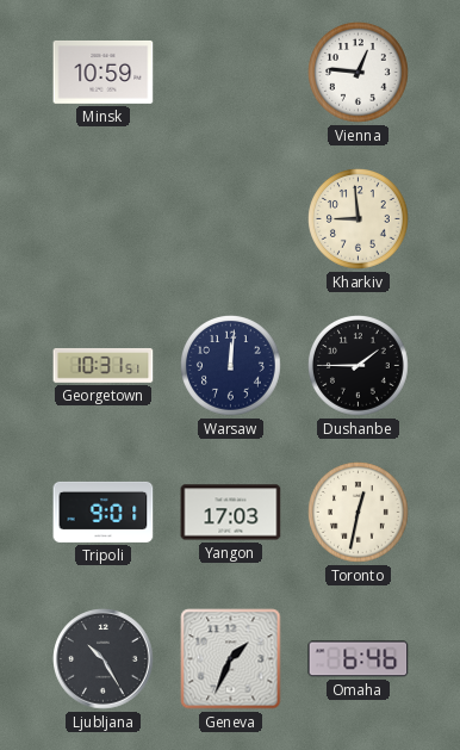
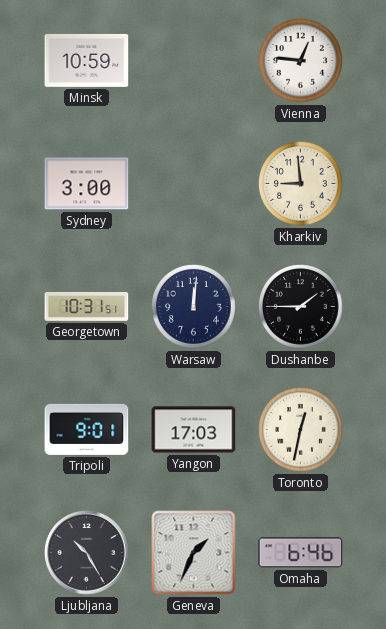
Sydney: none -> 3:00
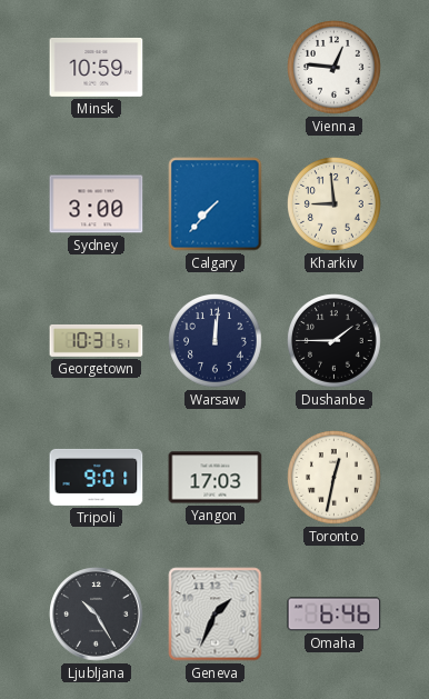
Calgary: none -> 7:37
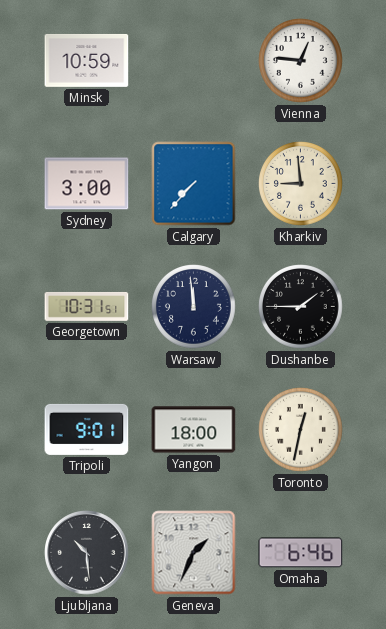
Warsaw: 12:01 -> 11:59
Yangon: 17:03 -> 18:00
Ljubljana: 10:25 -> 10:29
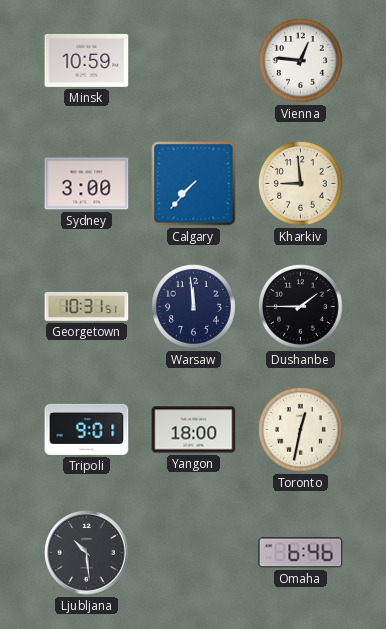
Geneva: 1:34 -> none
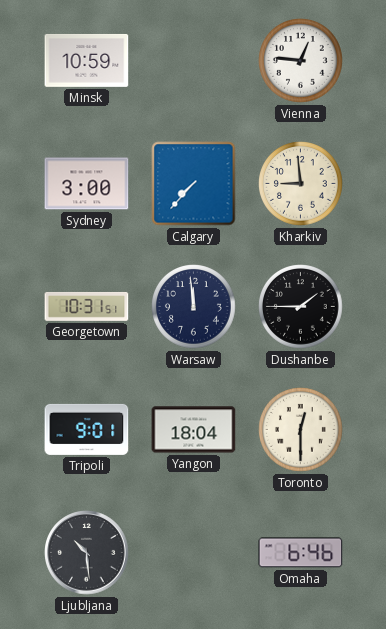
Yangon: 18:00 -> 18:04
Toronto: 12:32 -> 12:30
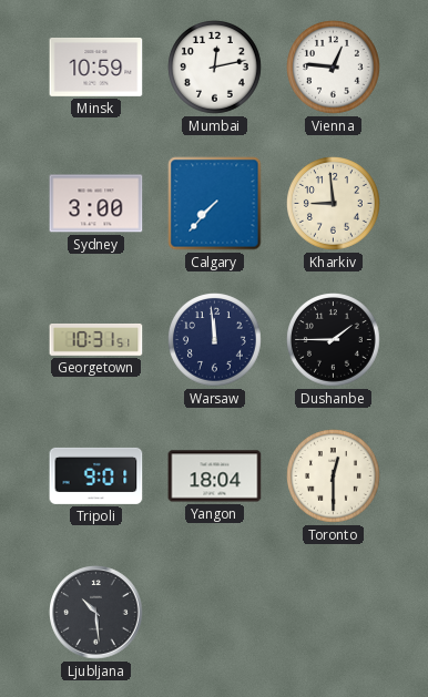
Mumbai: none -> 12:13
Omaha: 6:46 -> none
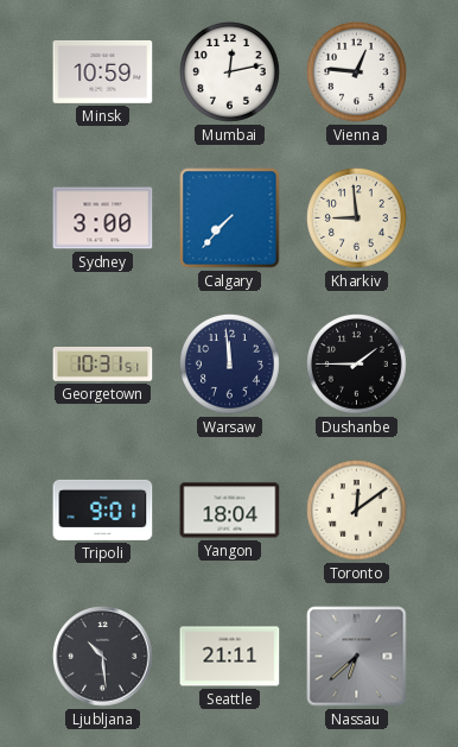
Toronto: 12:30 -> 12:09
Seattle: none -> 21:11
Nassau: none -> 6:38
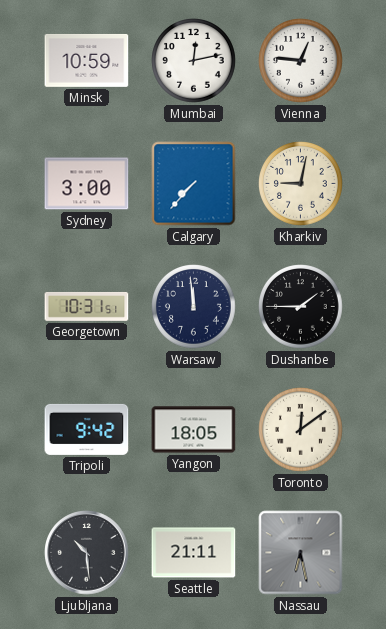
Kharkiv: 8:59 -> 9:02
Tripoli: 9:01 -> 9:42
Yangon: 18:04 -> 18:05
Nassau: 6:38 -> 6:28
